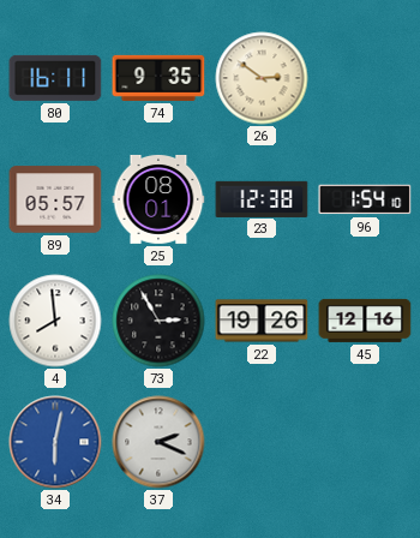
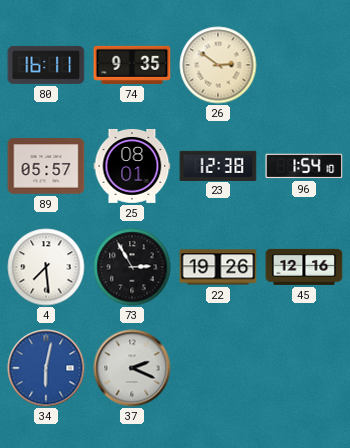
4: 7:59 -> 7:29
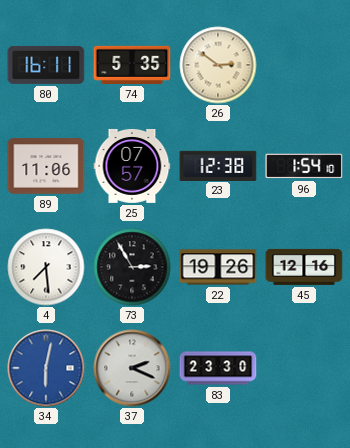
74: 9:35 -> 5:35
89: 05:57 -> 11:06
25: 08:01 -> 07:57
83: none -> 23:30
